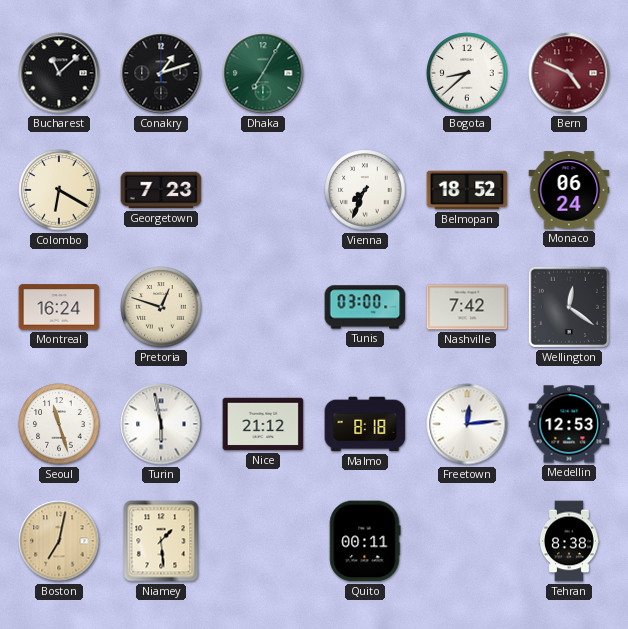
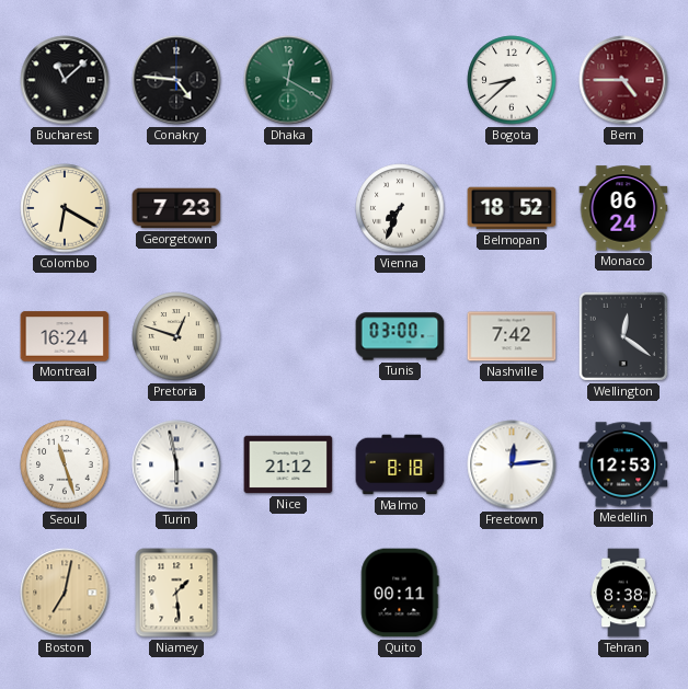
Conakry: 1:12 -> 4:46
Dhaka: 7:05 -> 12:20
Bern: 4:49 -> 4:45
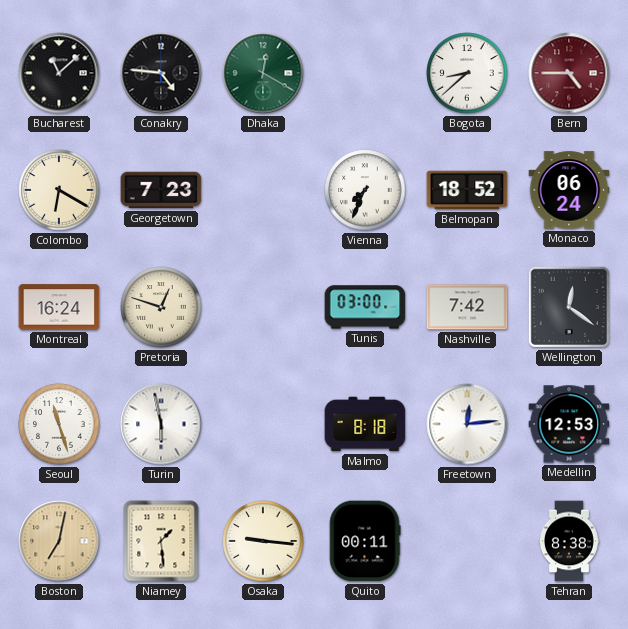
Nice: 21:12 -> none
Osaka: none -> 9:16
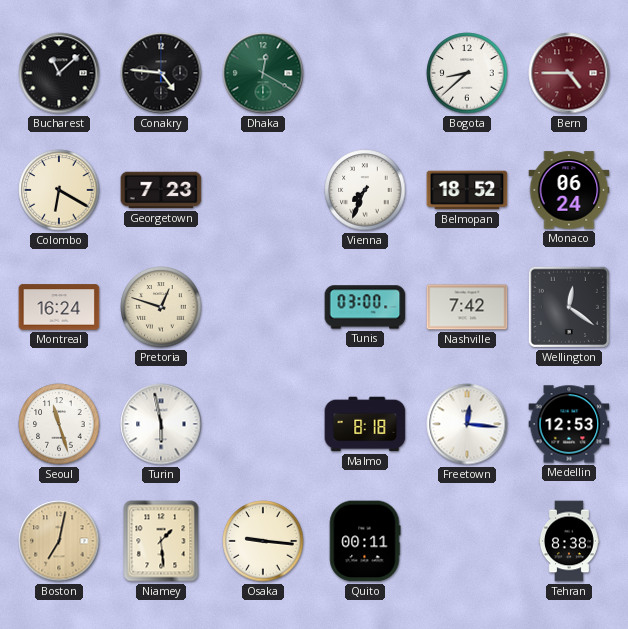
Freetown: 12:14 -> 12:16
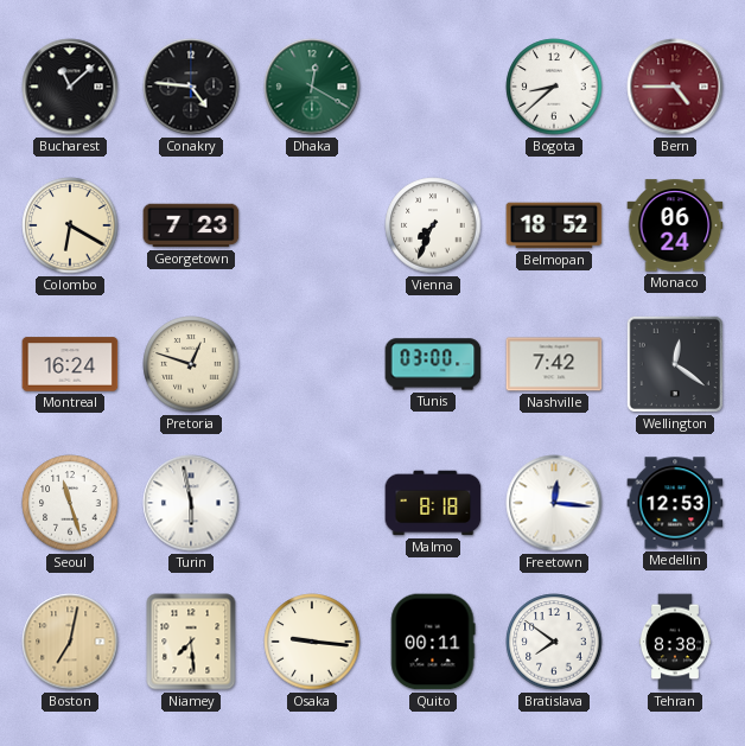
Niamey: 1:29 -> 7:29
Bratislava: none -> 7:51
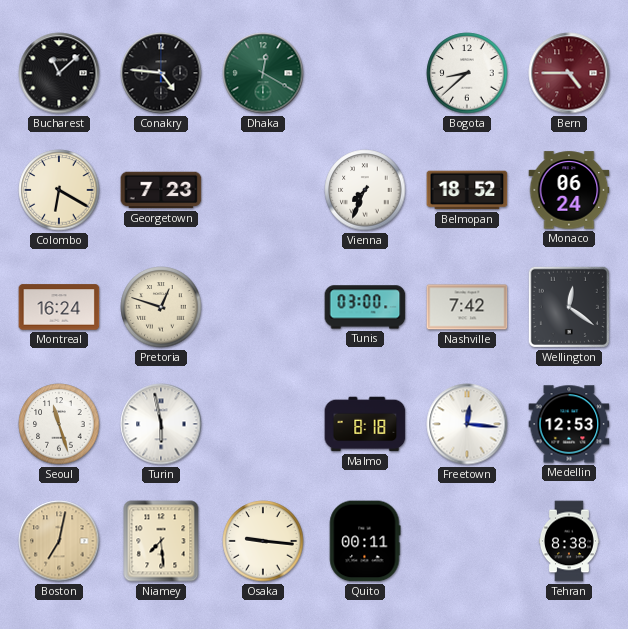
Bratislava: 7:51 -> none
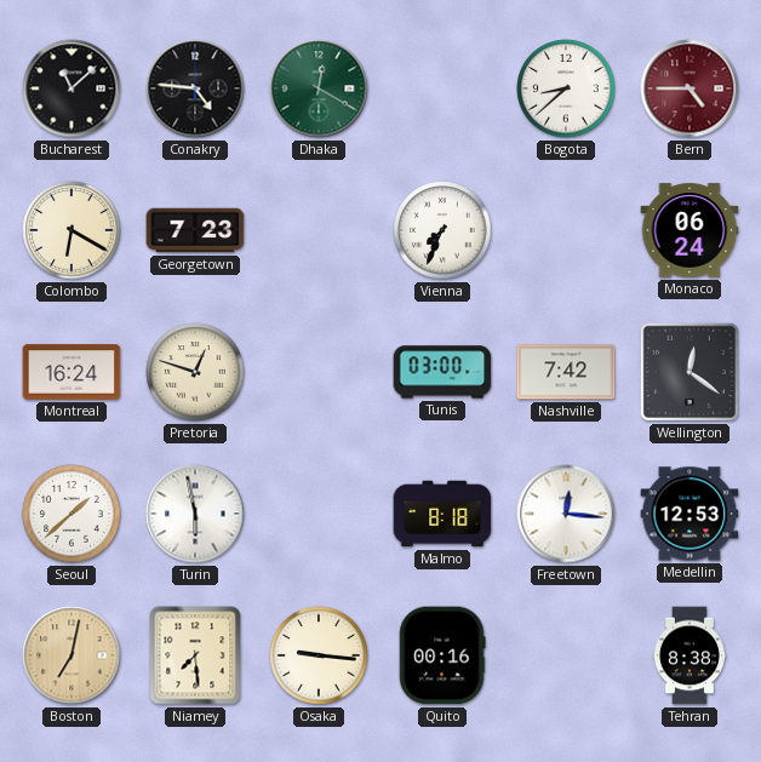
Belmopan: 18:52 -> none
Seoul: 11:27 -> 1:38
Quito: 00:11 -> 00:16
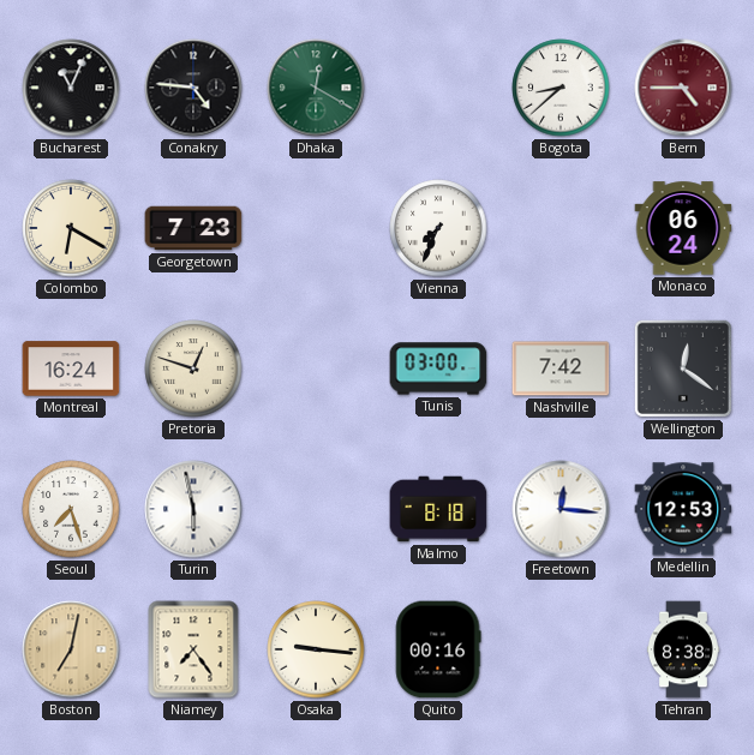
Bucharest: 11:08 -> 11:04
Seoul: 1:38 -> 7:27
Niamey: 7:29 -> 7:24
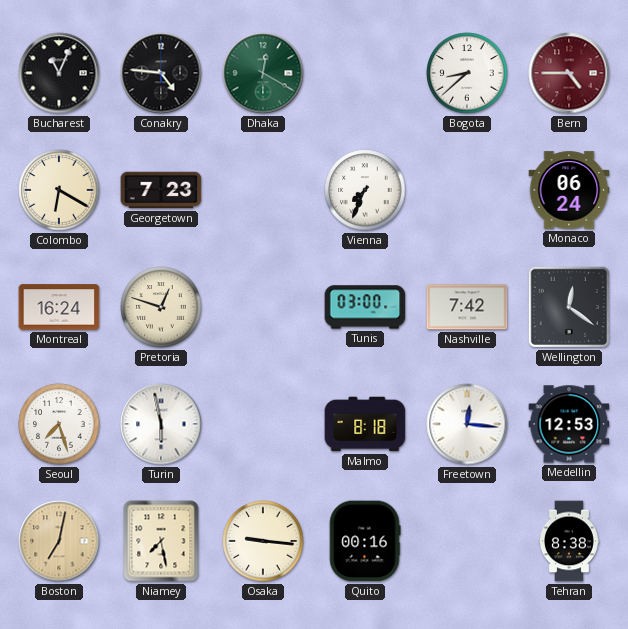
Niamey: 7:24 -> 7:28
